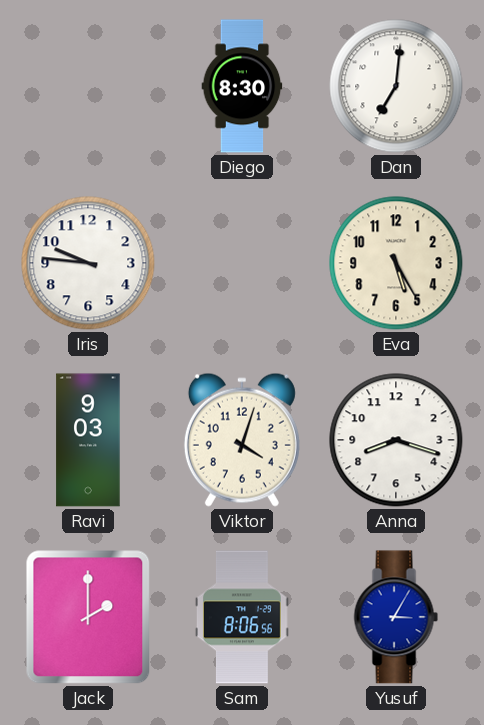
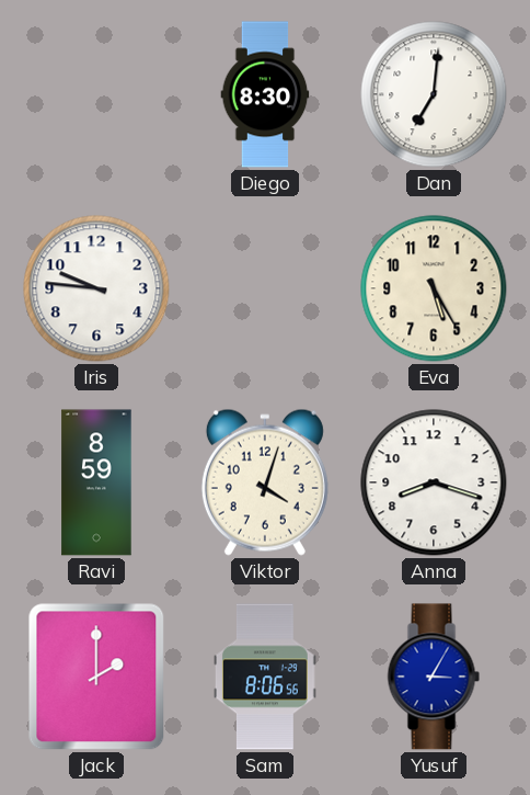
Ravi: 9:03 -> 8:59
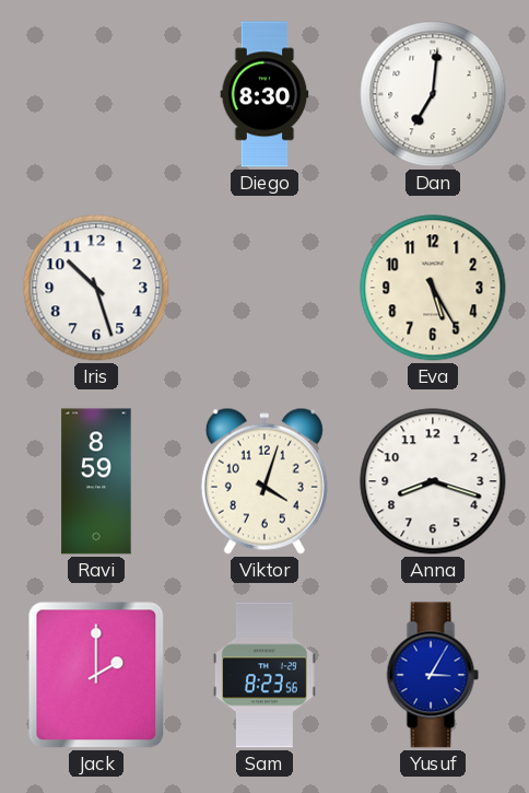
Iris: 9:46 -> 10:27
Sam: 8:06 -> 8:23
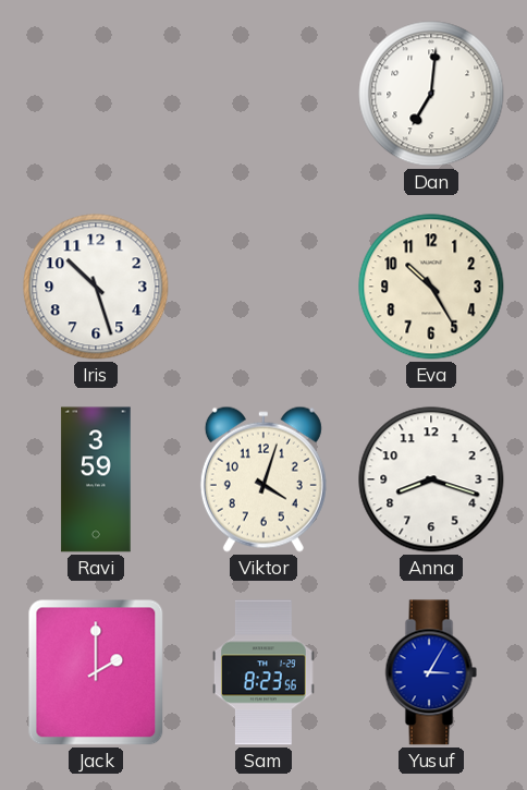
Diego: 8:30 -> none
Eva: 5:25 -> 10:25
Ravi: 8:59 -> 3:59
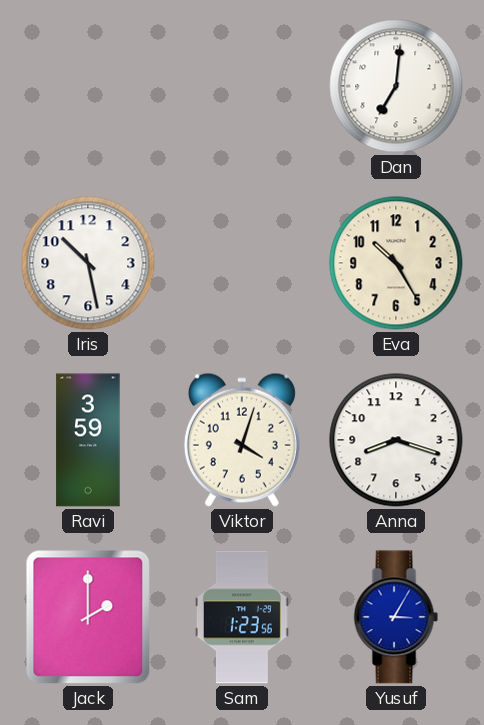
Iris: 10:27 -> 10:28
Sam: 8:23 -> 1:23
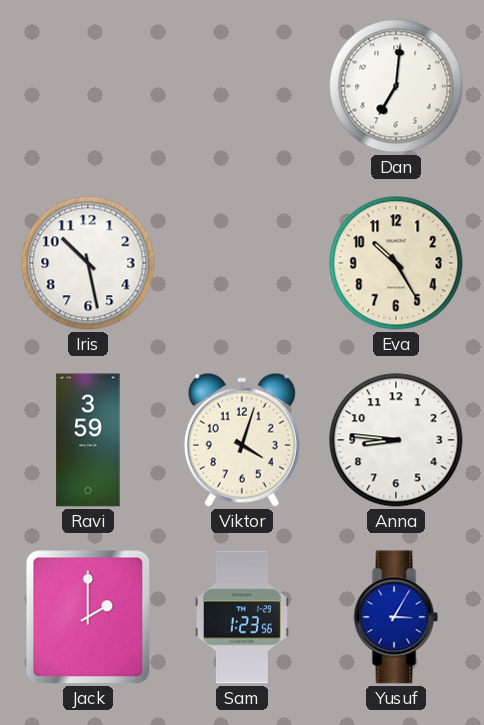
Anna: 8:18 -> 8:46
